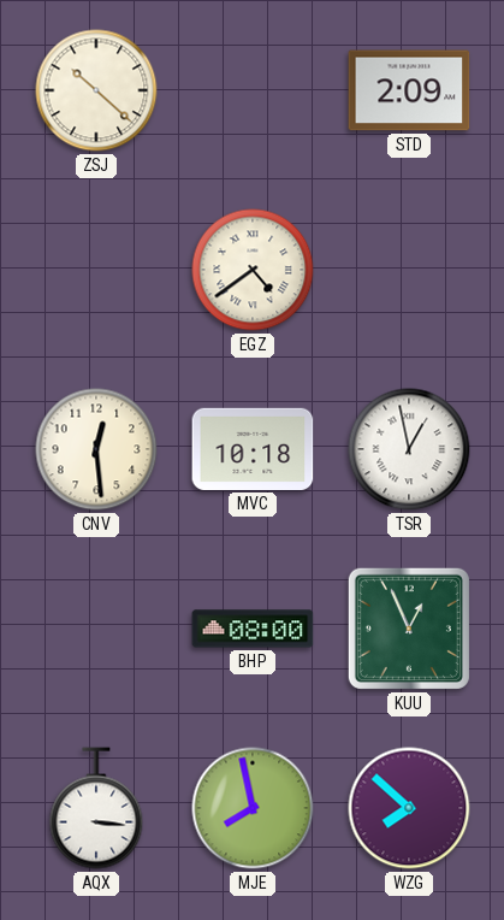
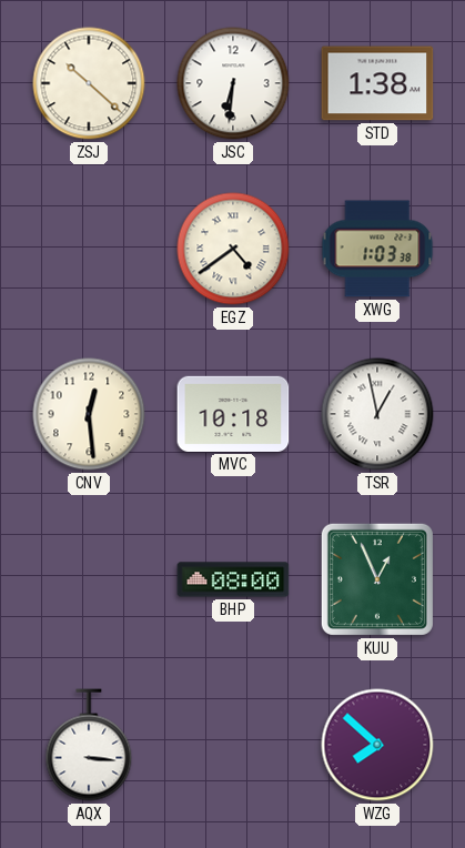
JSC: none -> 6:31
STD: 2:09 -> 1:38
XWG: none -> 1:03
MJE: 7:58 -> none
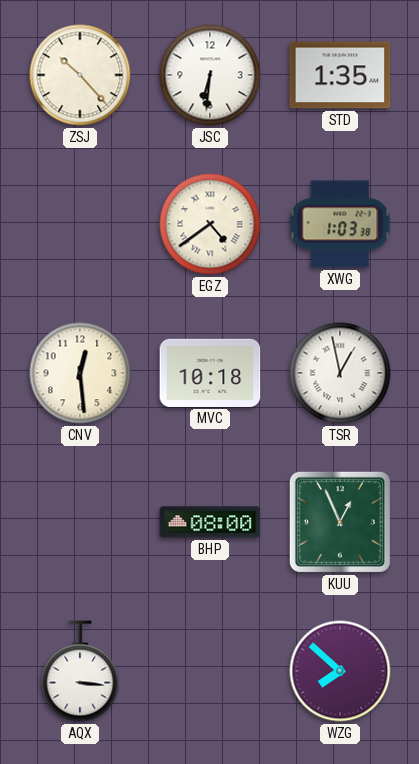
ZSJ: 10:22 -> 10:23
STD: 1:38 -> 1:35
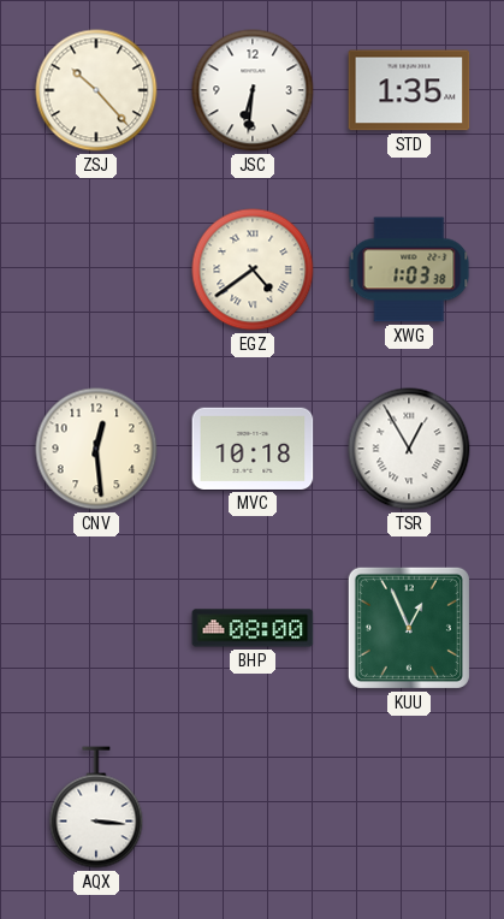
TSR: 12:58 -> 12:55
WZG: 7:52 -> none
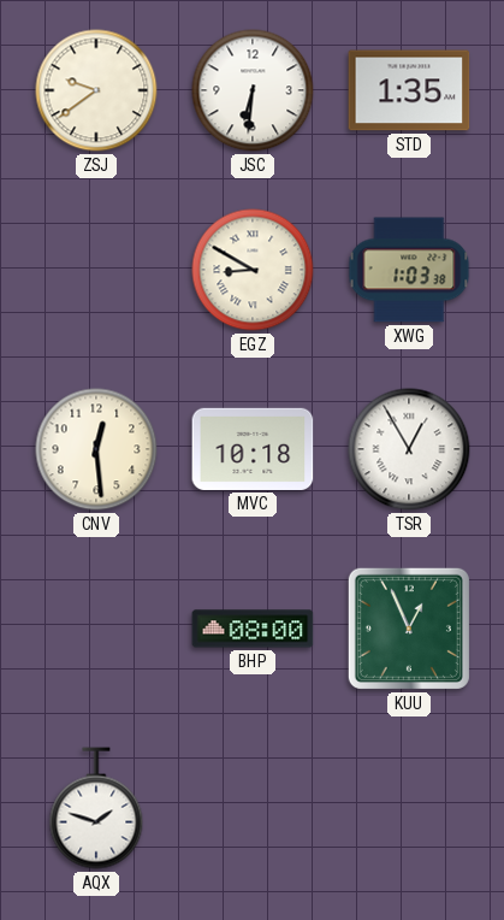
ZSJ: 10:23 -> 9:39
EGZ: 4:39 -> 8:50
AQX: 3:16 -> 1:48
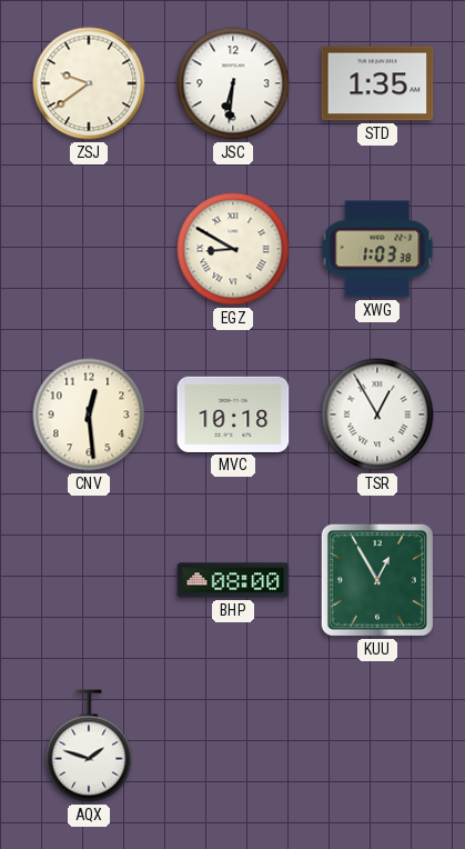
KUU: 12:56 -> 12:55
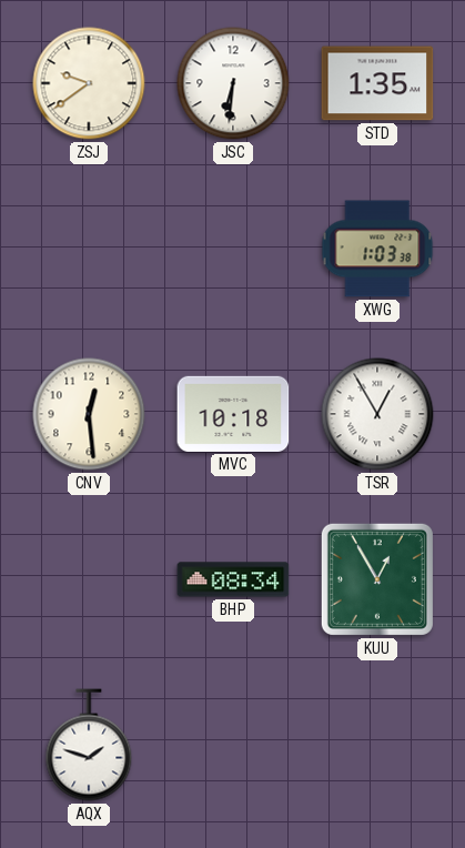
EGZ: 8:50 -> none
BHP: 08:00 -> 08:34
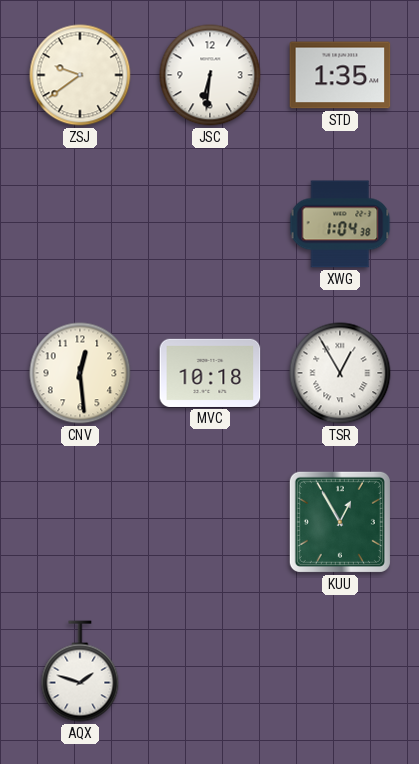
XWG: 1:03 -> 1:04
BHP: 08:34 -> none
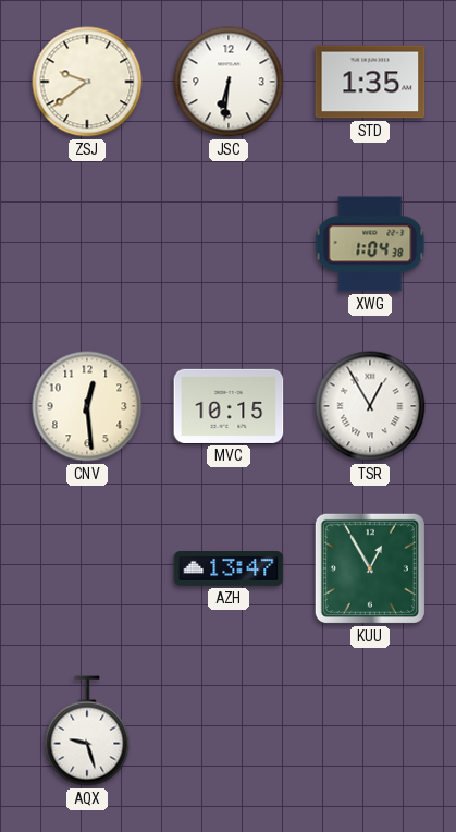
MVC: 10:18 -> 10:15
AZH: none -> 13:47
AQX: 1:48 -> 9:27
